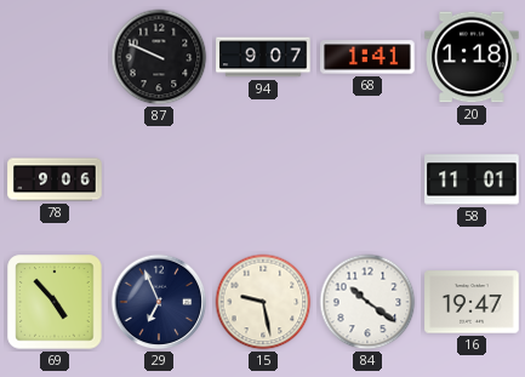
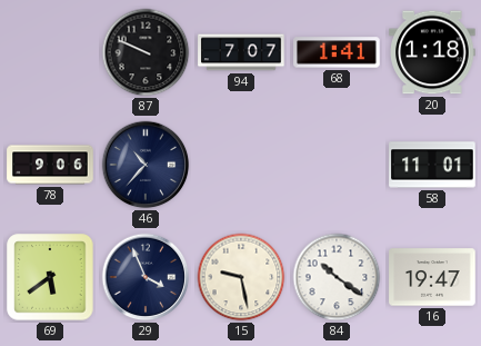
94: 9:07 -> 7:07
46: none -> 10:37
69: 4:53 -> 5:39
29: 6:56 -> 3:56
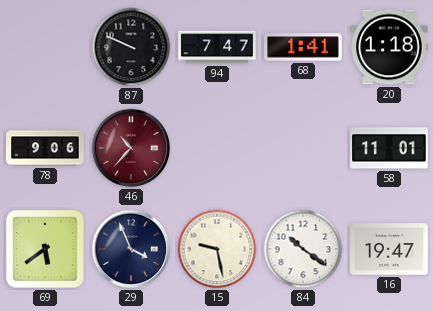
94: 7:07 -> 7:47
46 dial: navy -> burgundy
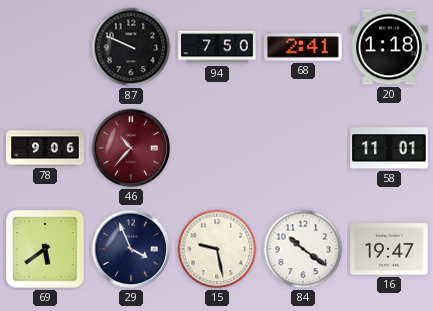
94: 7:47 -> 7:50
68: 1:41 -> 2:41
